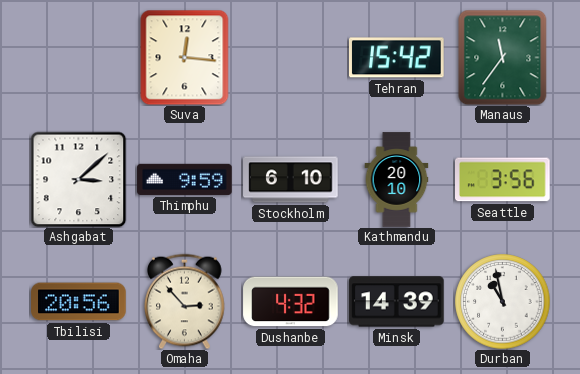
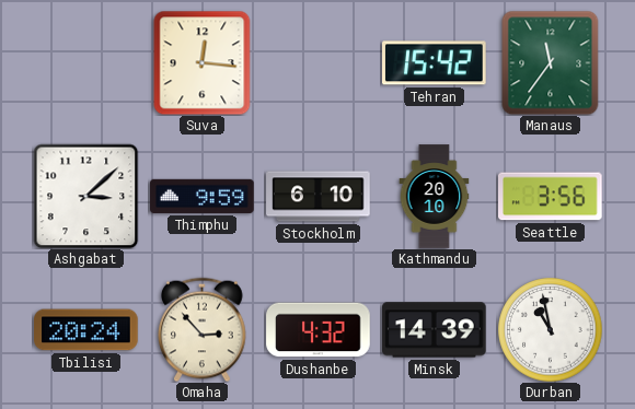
Tbilisi: 20:56 -> 20:24
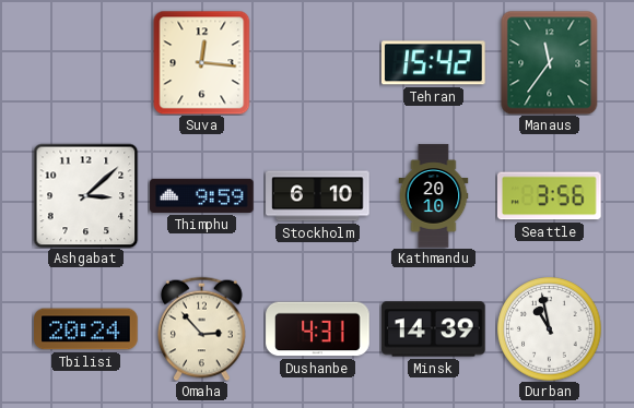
Dushanbe: 4:32 -> 4:31
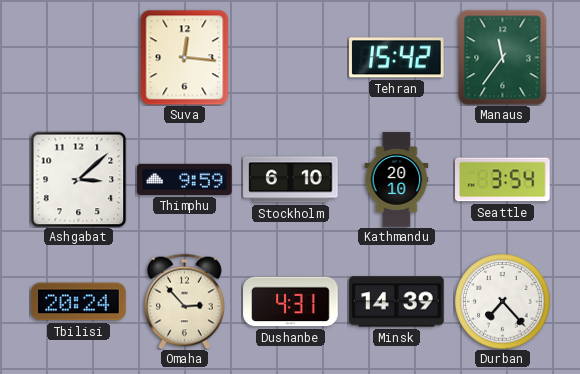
Seattle: 3:56 -> 3:54
Durban: 10:58 -> 7:23
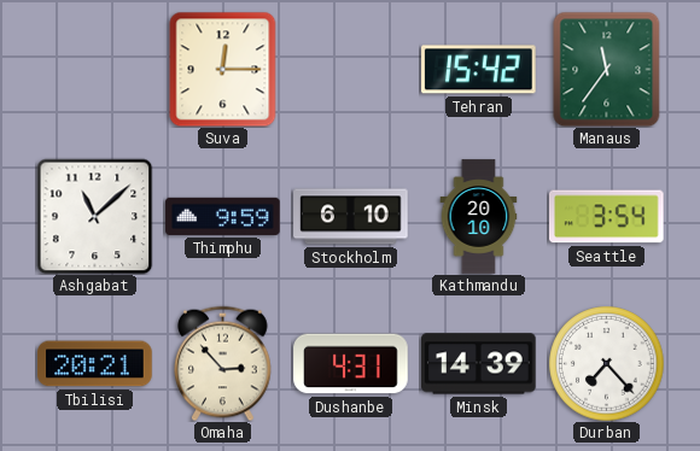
Suva: 12:16 -> 12:15
Ashgabat: 3:08 -> 11:08
Tbilisi: 20:24 -> 20:21
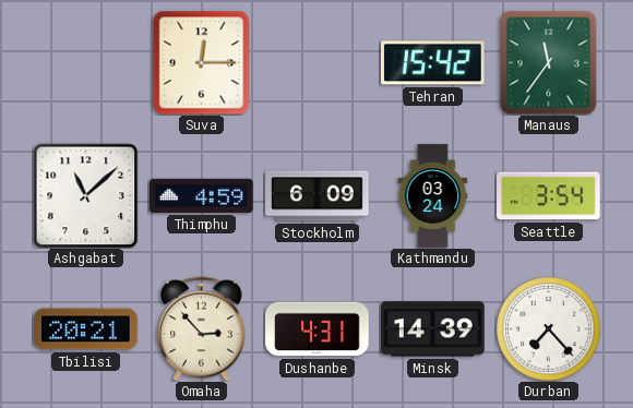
Thimphu: 9:59 -> 4:59
Stockholm: 6:10 -> 6:09
Kathmandu: 20:10 -> 03:24
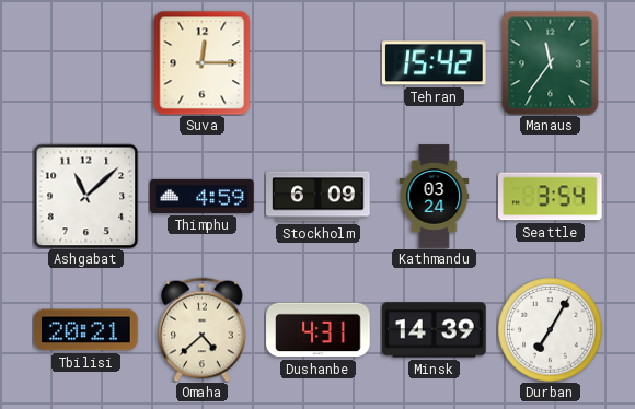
Omaha: 2:53 -> 4:38
Durban: 7:23 -> 7:05
